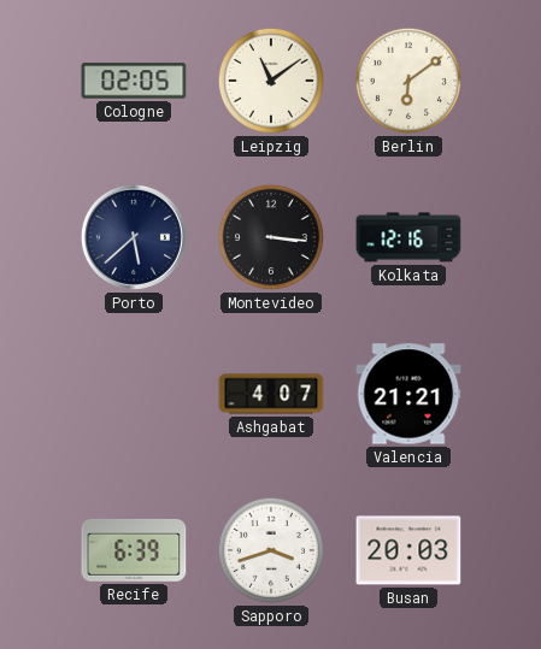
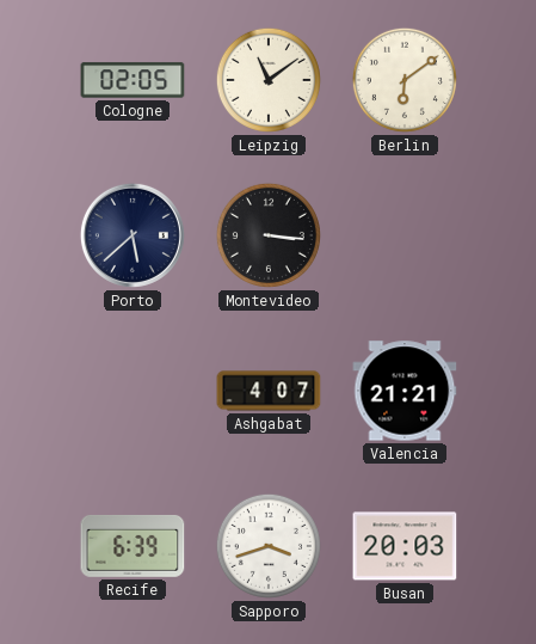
Kolkata: 12:16 -> none
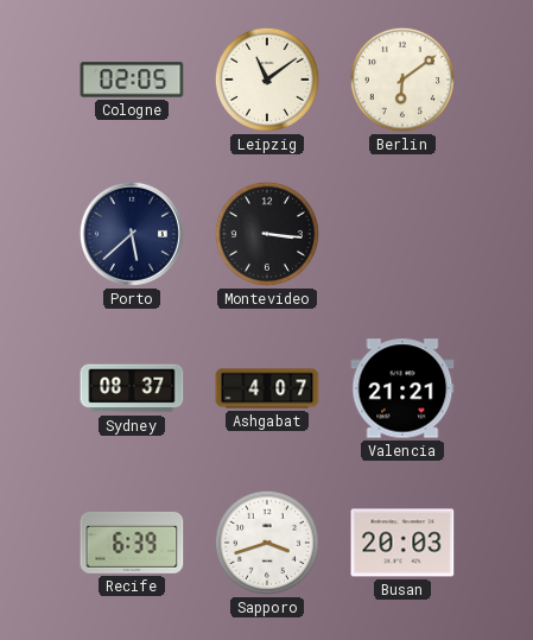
Sydney: none -> 08:37
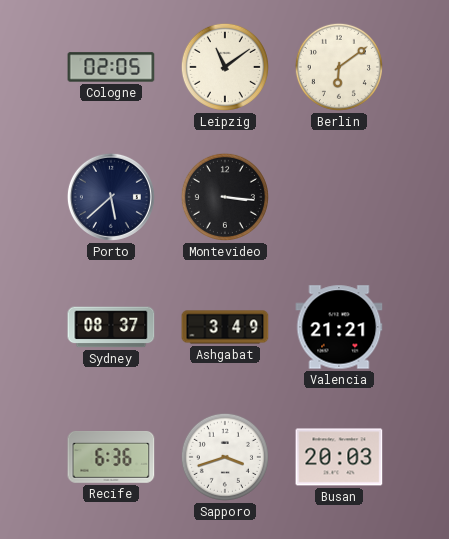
Ashgabat: 4:07 -> 3:49
Recife: 6:39 -> 6:36
